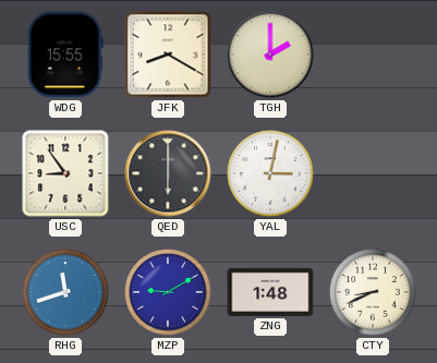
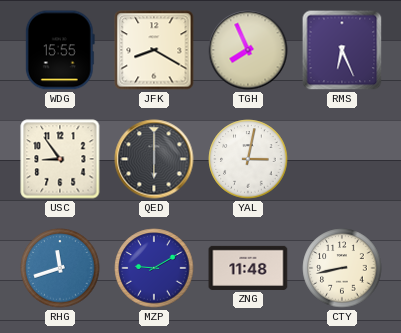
TGH: 2:00 -> 7:56
RMS: none -> 6:26
ZNG: 1:48 -> 11:48
CTY: 8:41 -> 8:43
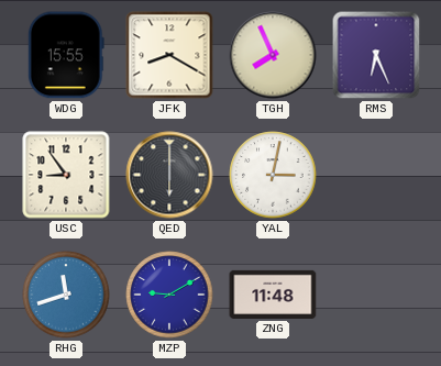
CTY: 8:43 -> none
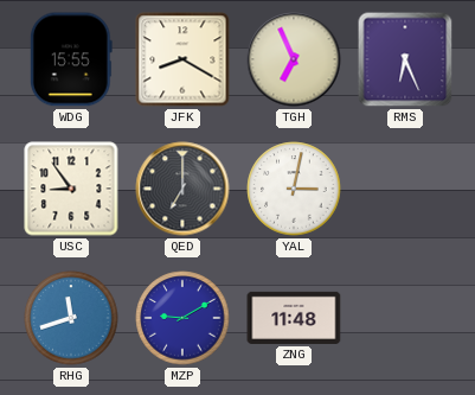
TGH: 7:56 -> 6:56
QED: 6:00 -> 7:00
